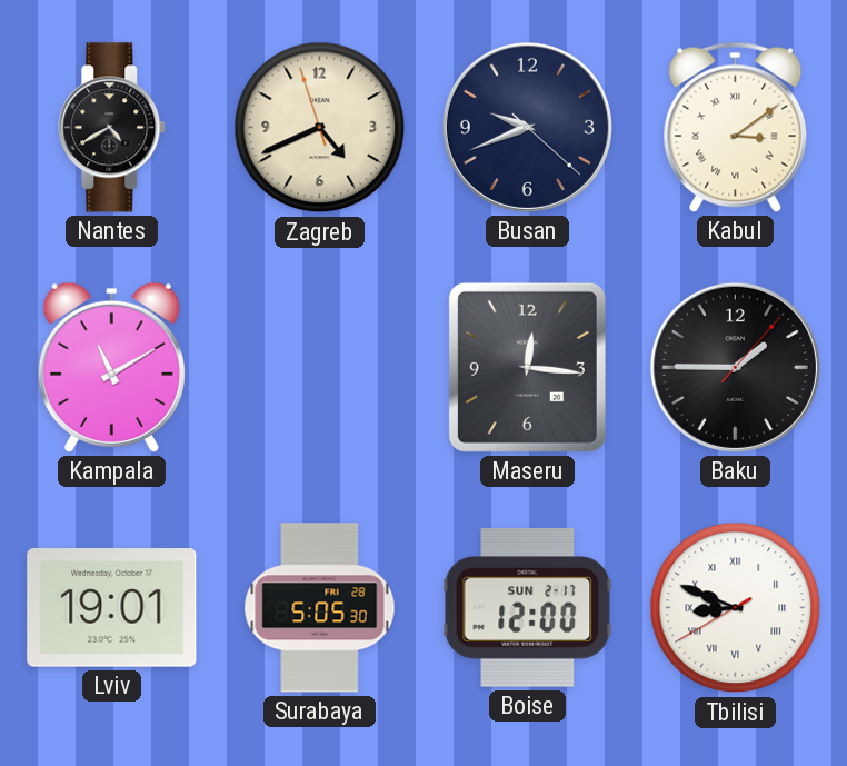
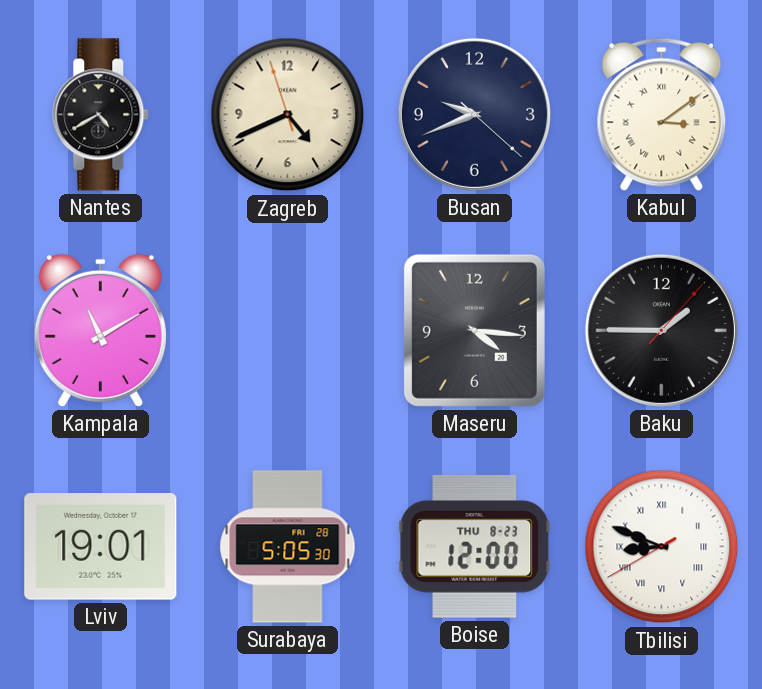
Maseru: 12:16 -> 4:16
Boise date: SUN 2-17 -> THU 8-23
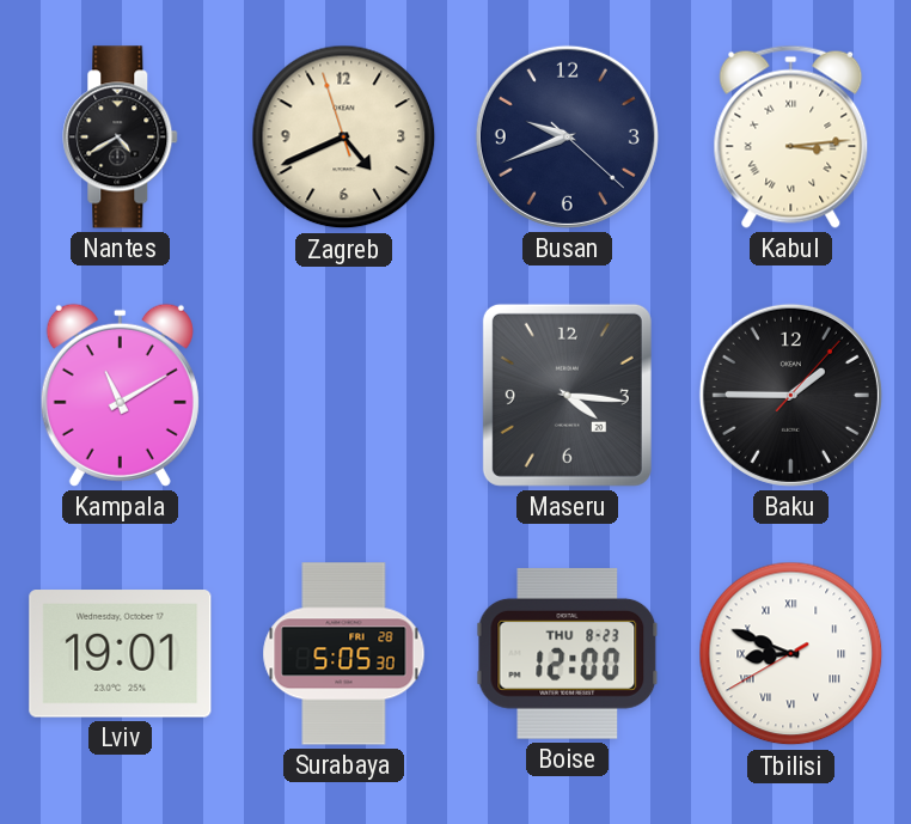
Kabul: 3:09 -> 3:14
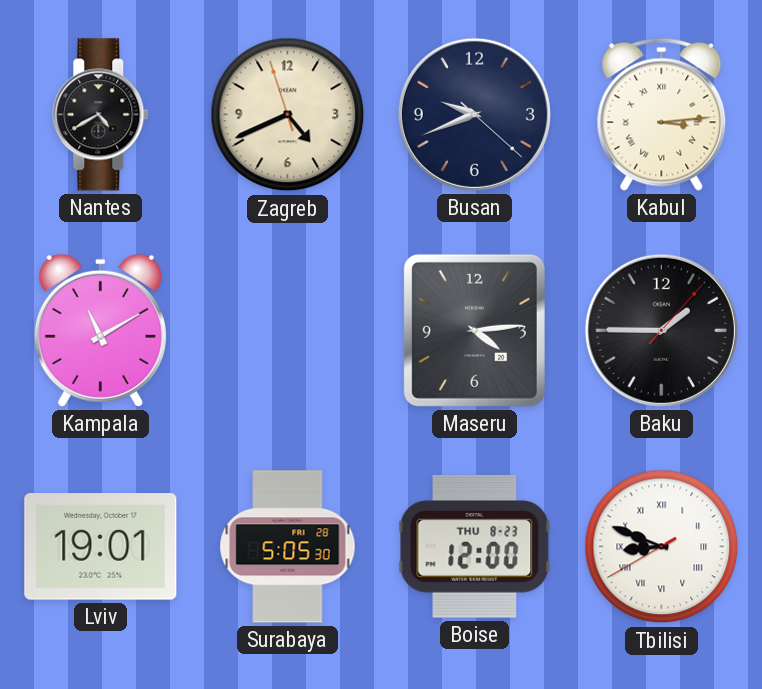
Maseru: 4:16 -> 4:14
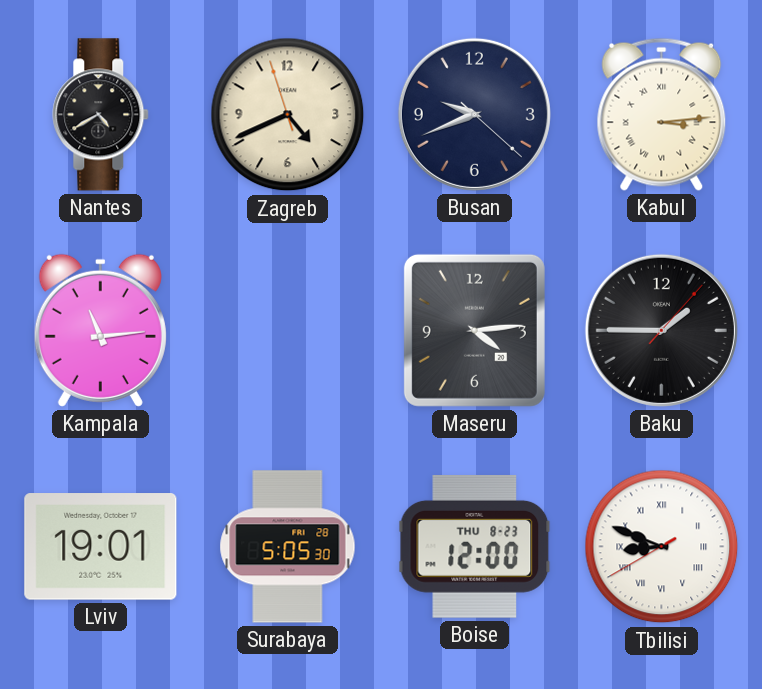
Kampala: 11:10 -> 11:14
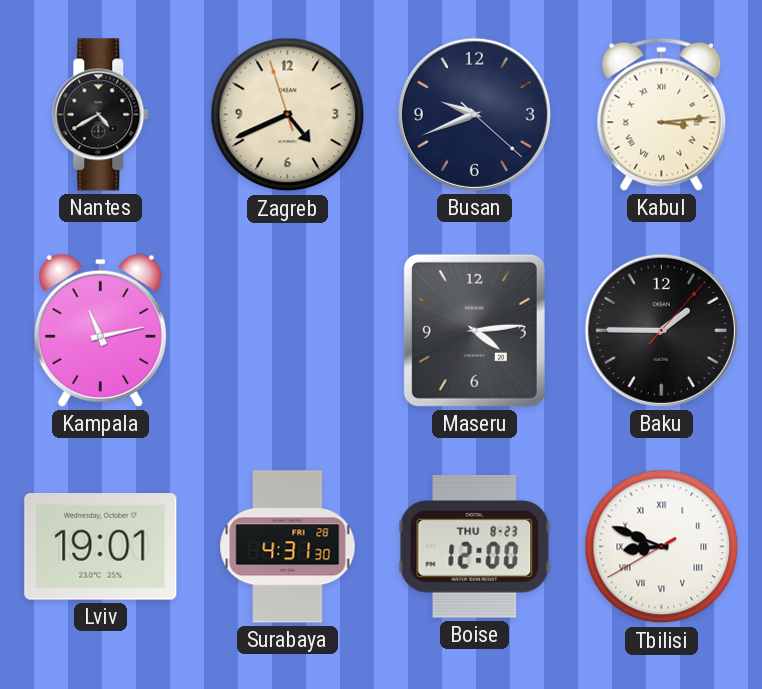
Kampala: 11:14 -> 11:13
Surabaya: 5:05 -> 4:31
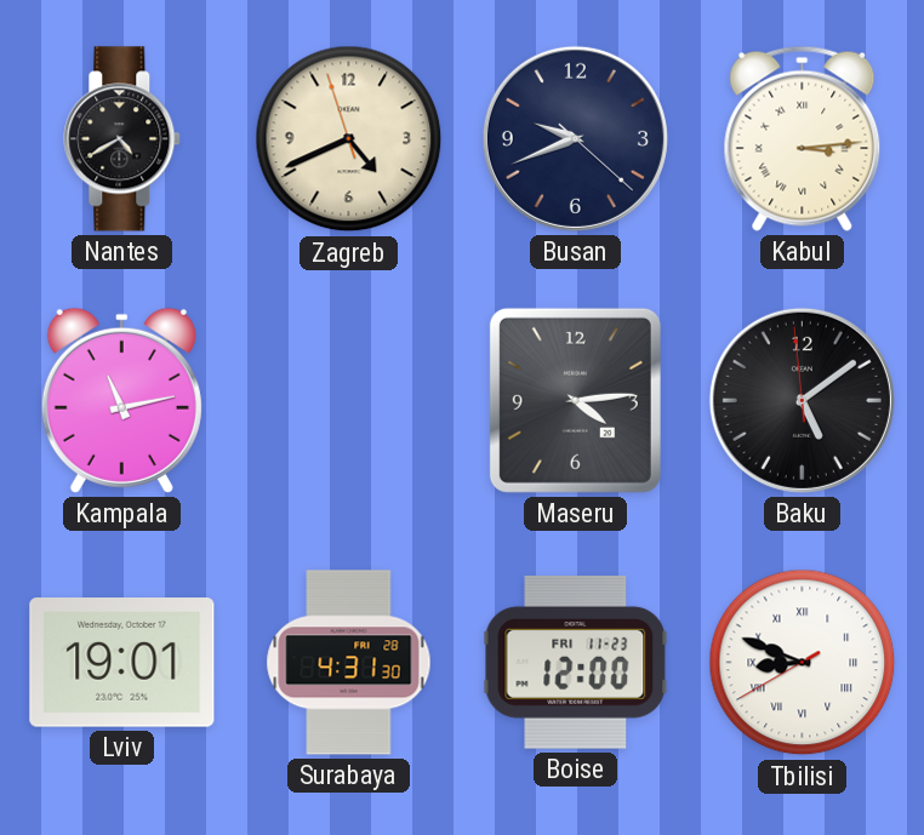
Baku: 1:45 -> 5:08
Boise date: THU 8-23 -> FRI 11-23
